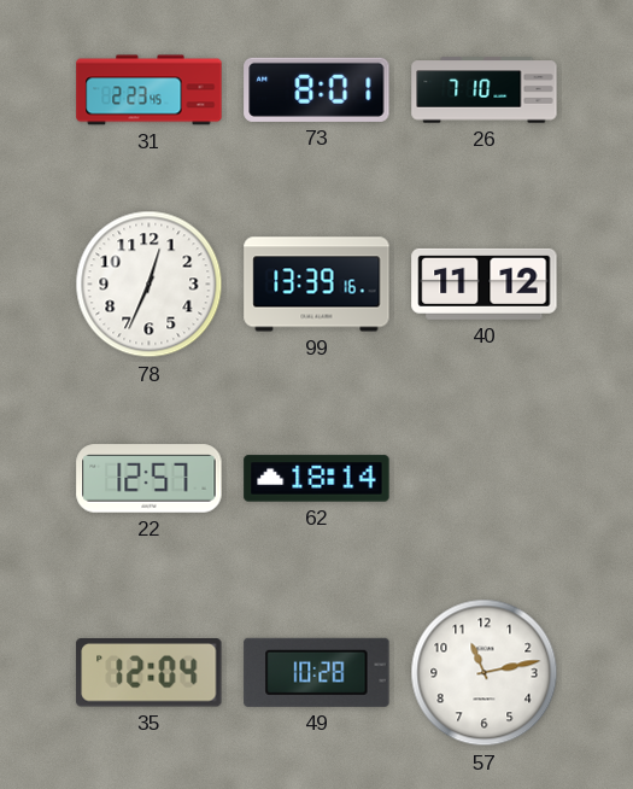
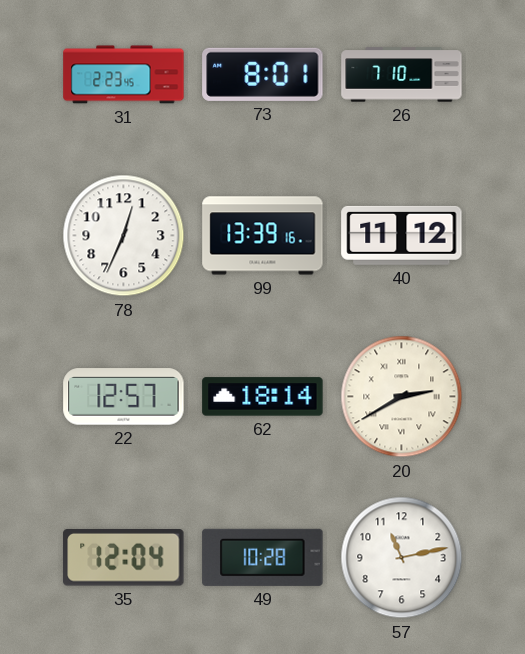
20: none -> 2:40
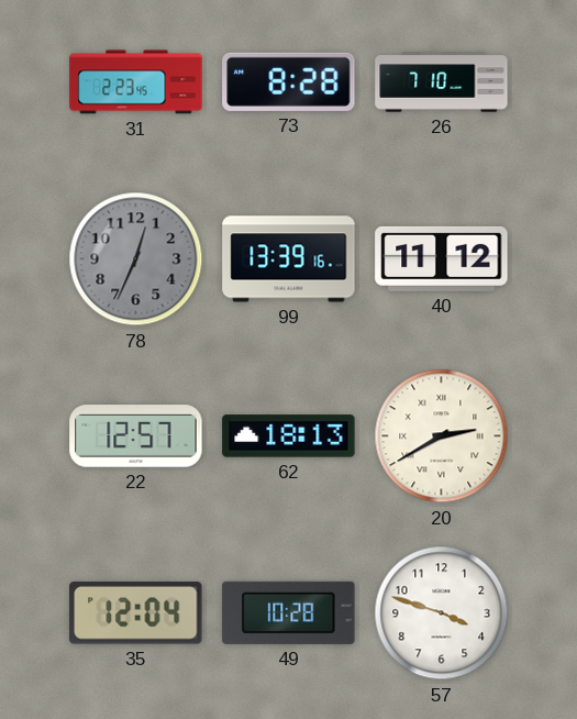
73: 8:01 -> 8:28
78 dial: white -> grey
62: 18:14 -> 18:13
57: 11:13 -> 3:48
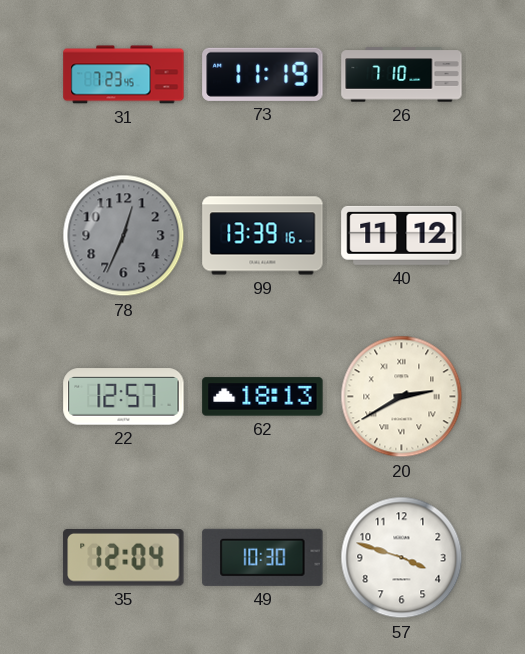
31: 2:23 -> 7:23
73: 8:28 -> 11:19
49: 10:28 -> 10:30
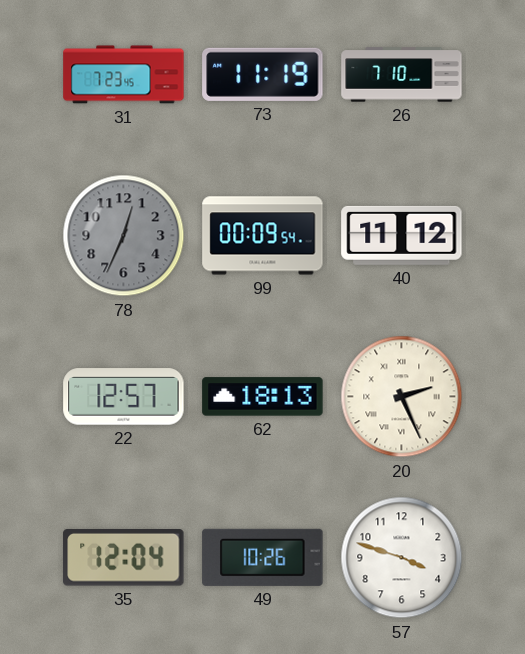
99: 13:39 -> 00:09
20: 2:40 -> 2:26
49: 10:30 -> 10:26
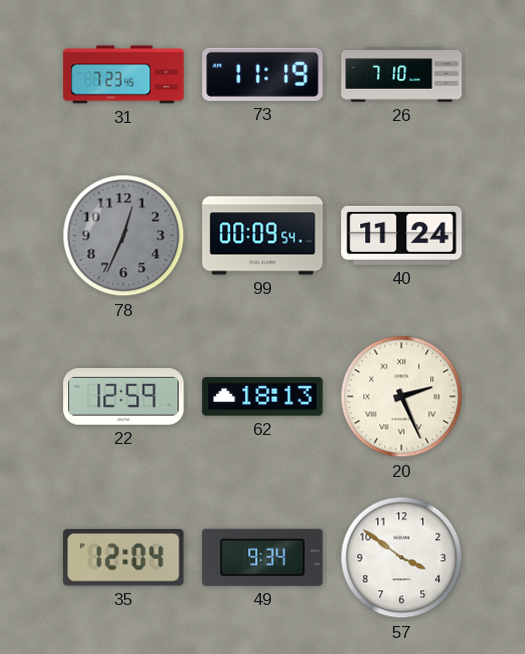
40: 11:12 -> 11:24
22: 12:57 -> 12:59
49: 10:26 -> 9:34
57: 3:48 -> 3:51
